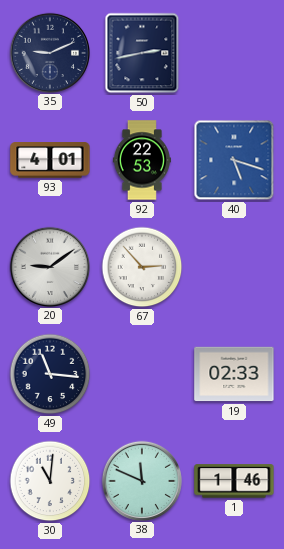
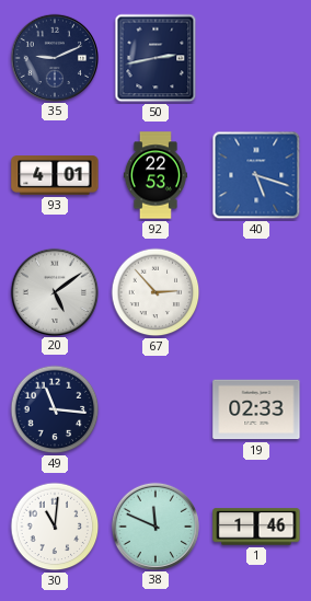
20: 9:09 -> 5:09
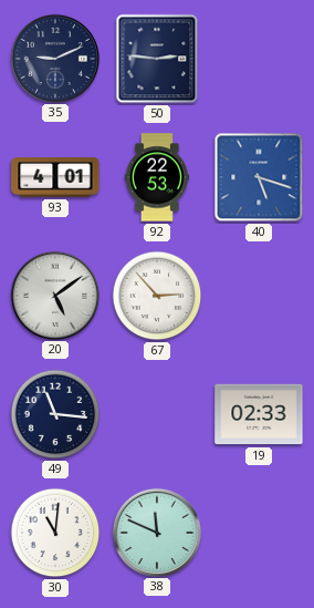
50: 2:43 -> 2:46
1: 1:46 -> none
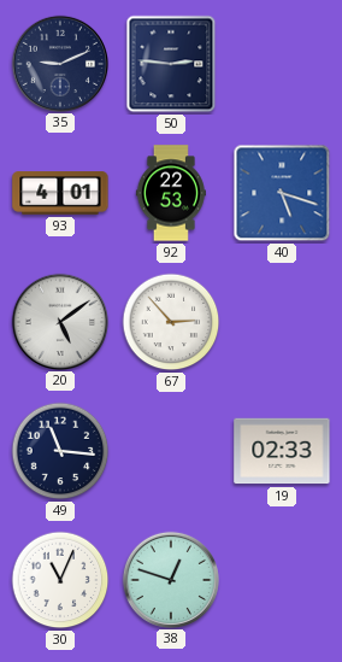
30: 11:01 -> 11:04
38: 11:49 -> 12:48
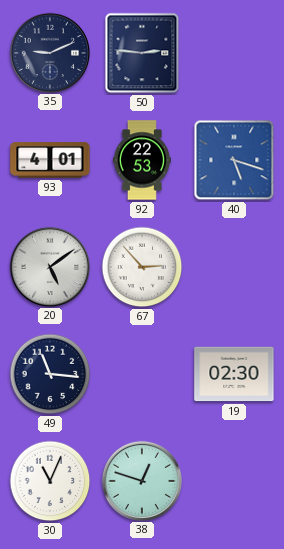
19: 02:33 -> 02:30
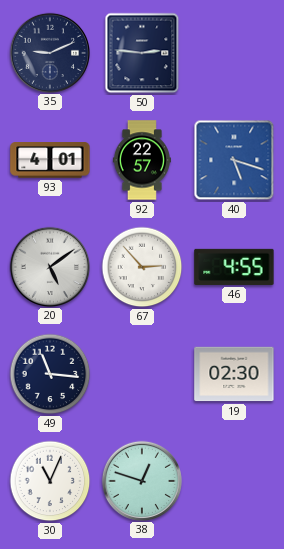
92: 22:53 -> 22:57
46: none -> 4:55
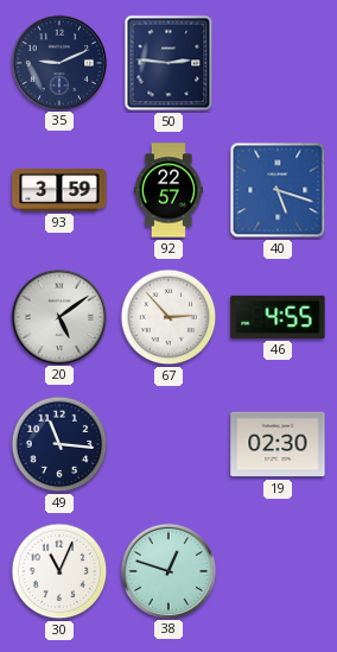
93: 4:01 -> 3:59
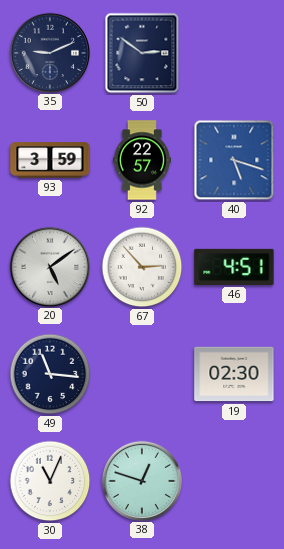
50: 2:46 -> 2:51
46: 4:55 -> 4:51
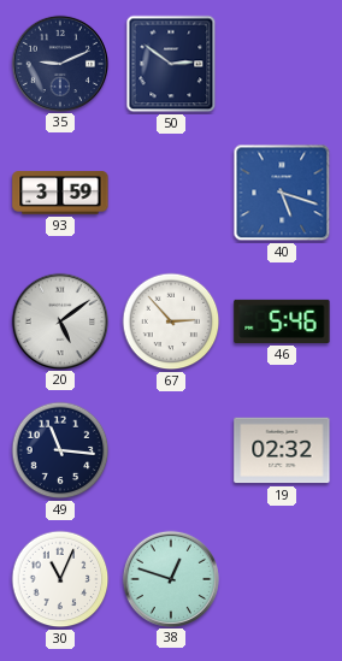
92: 22:57 -> none
46: 4:51 -> 5:46
19: 02:30 -> 02:32
